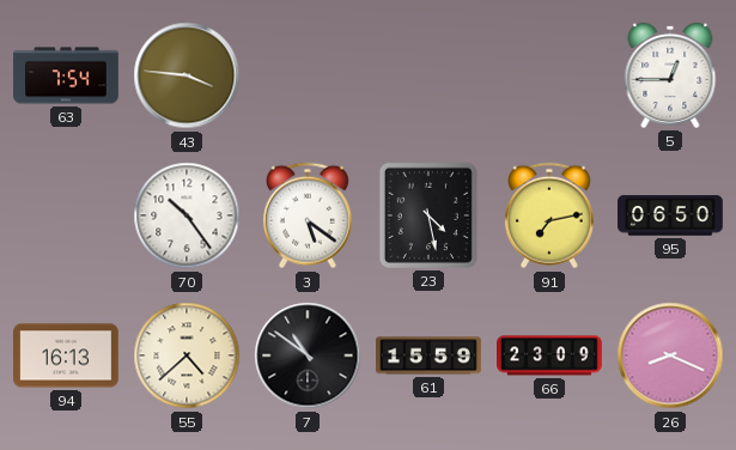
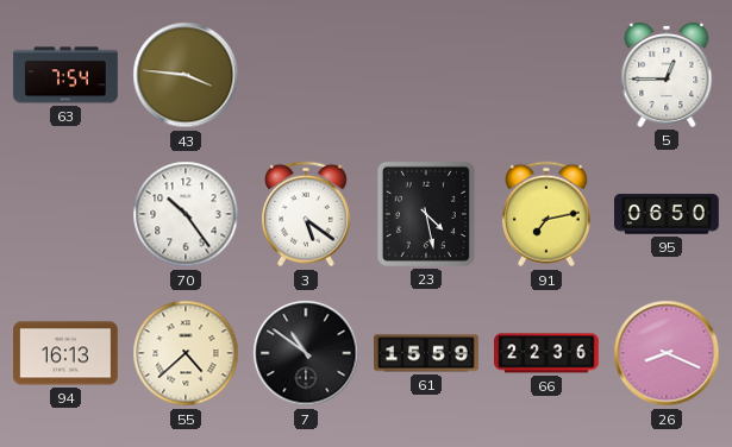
66: 23:09 -> 22:36
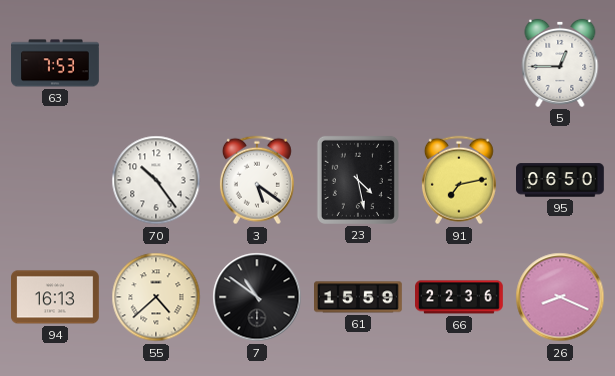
63: 7:54 -> 7:53
43: 3:46 -> none
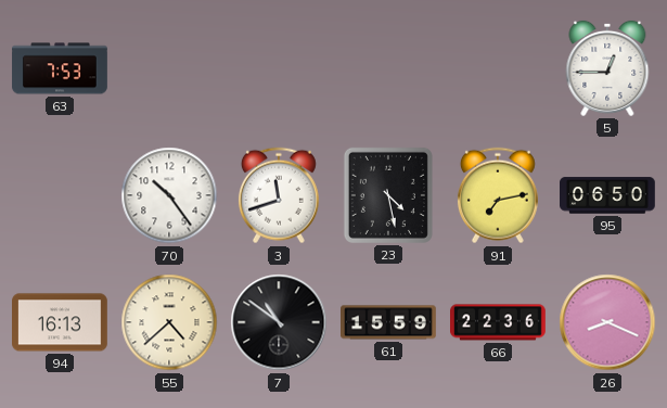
3: 5:21 -> 11:42
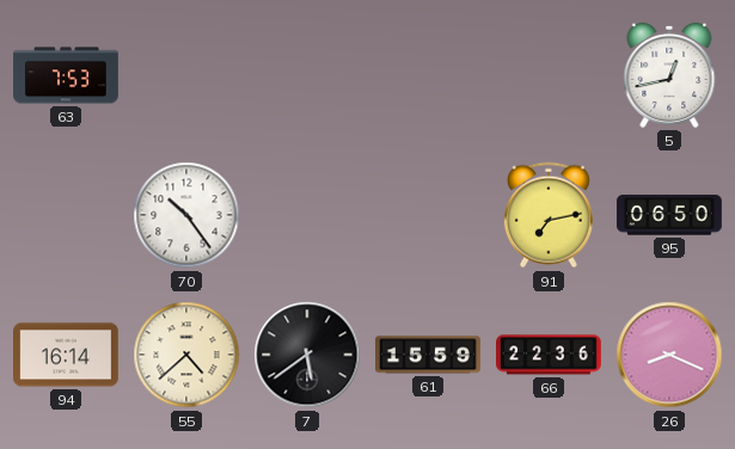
5: 12:45 -> 12:43
3: 11:42 -> none
23: 4:28 -> none
94: 16:13 -> 16:14
7: 10:51 -> 5:39
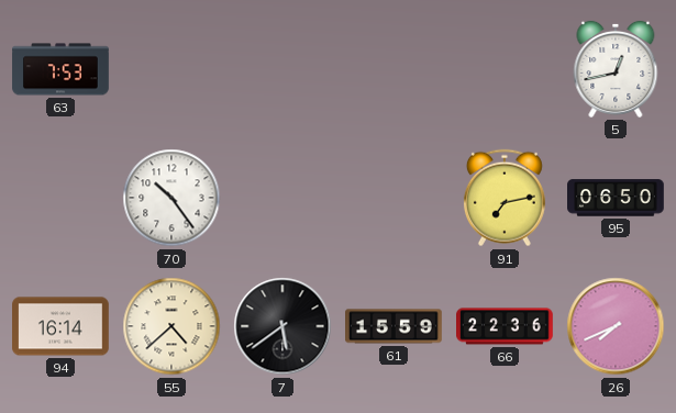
26: 8:19 -> 7:41
